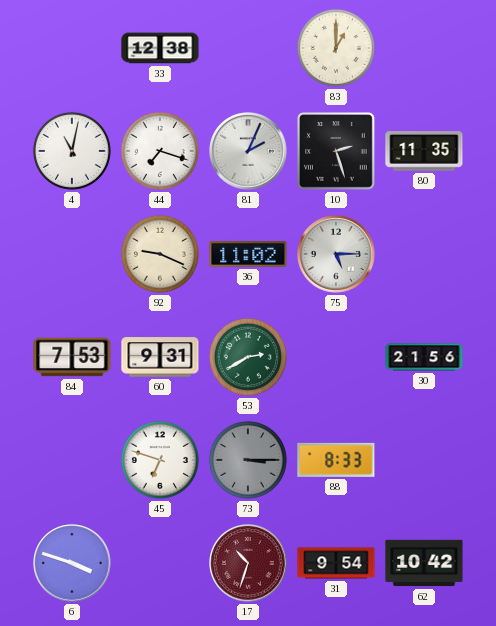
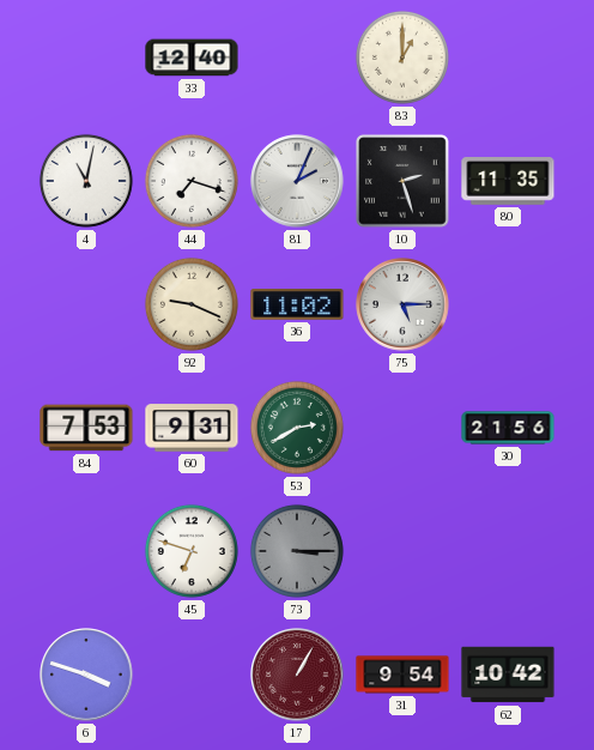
33: 12:38 -> 12:40
88: 8:33 -> none
17: 10:33 -> 1:05
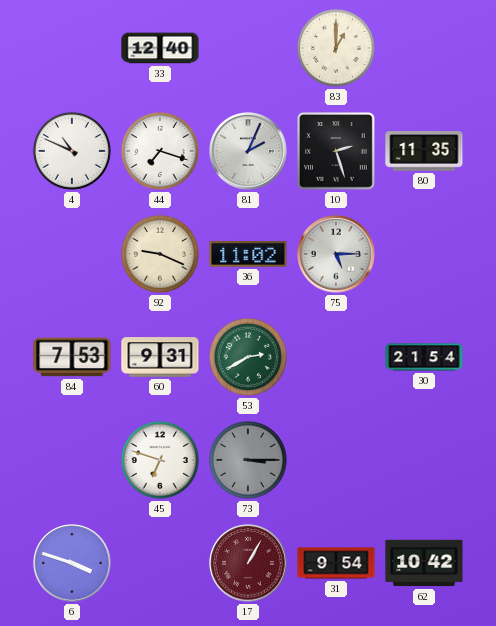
4: 11:02 -> 10:49
30: 21:56 -> 21:54
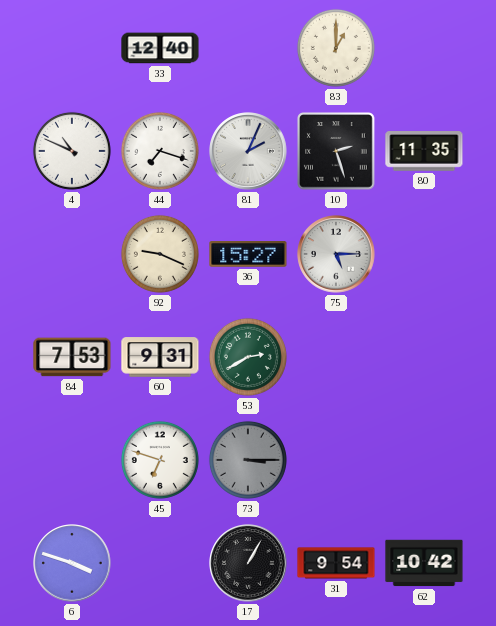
36: 11:02 -> 15:27
30: 21:54 -> none
17 dial: burgundy -> black
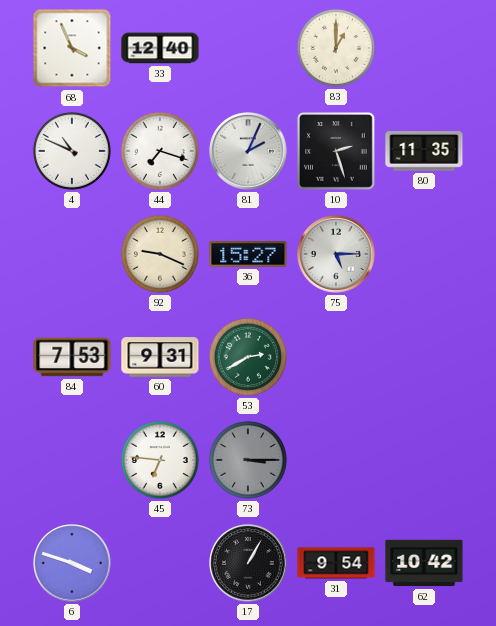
68: none -> 3:56
45: 6:48 -> 6:46
